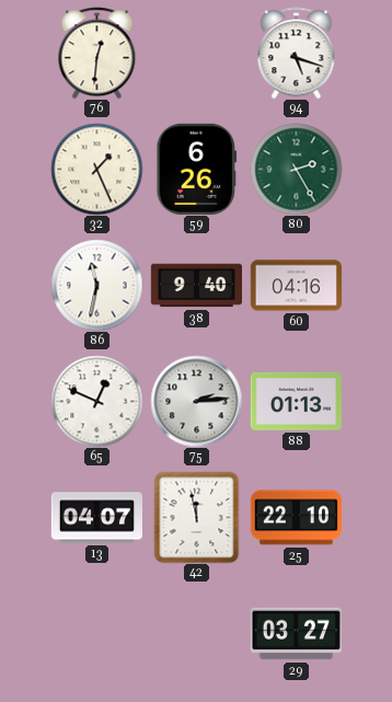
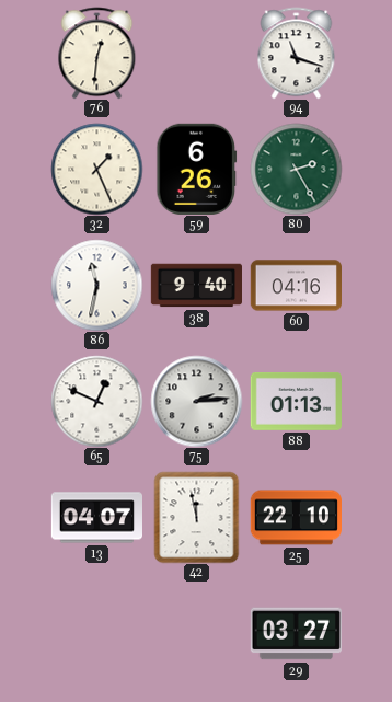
94: 5:18 -> 11:18
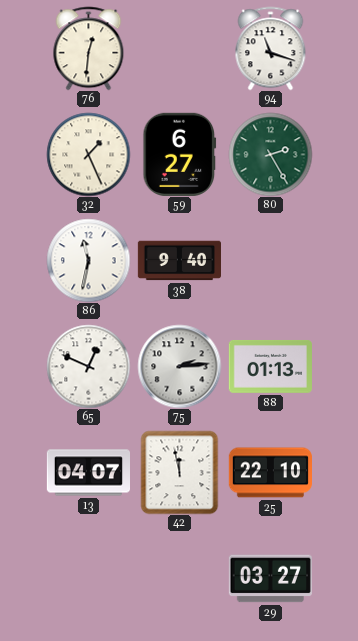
59: 6:26 -> 6:27
60: 04:16 -> none
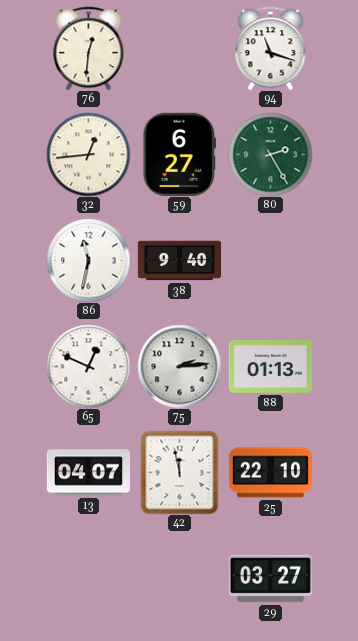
32: 1:26 -> 12:44
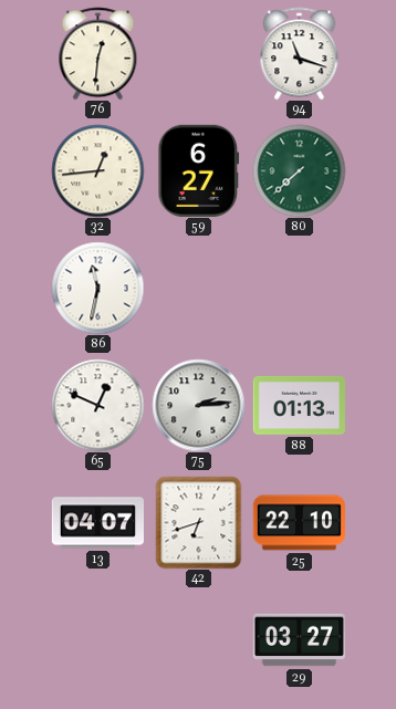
80: 2:25 -> 7:38
38: 9:40 -> none
42: 11:58 -> 6:42
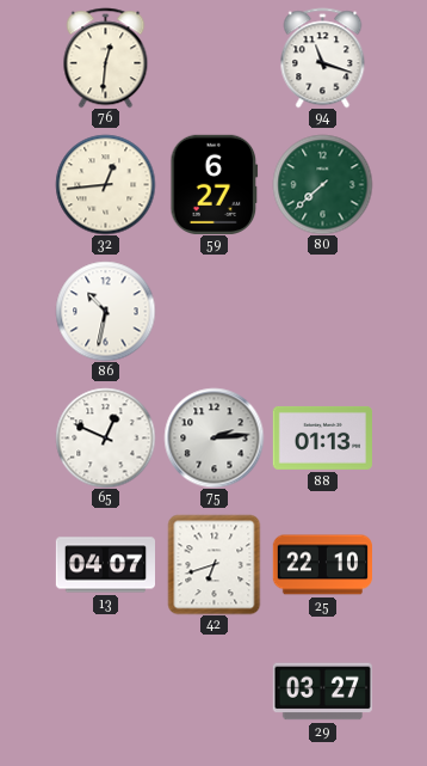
86: 11:32 -> 10:32
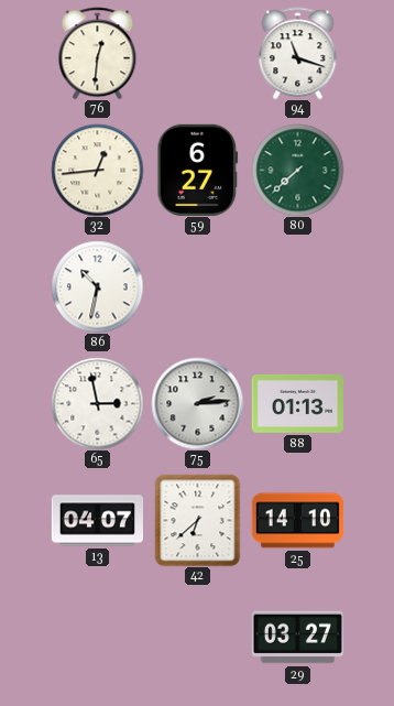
65: 12:49 -> 2:58
42: 6:42 -> 6:38
25: 22:10 -> 14:10
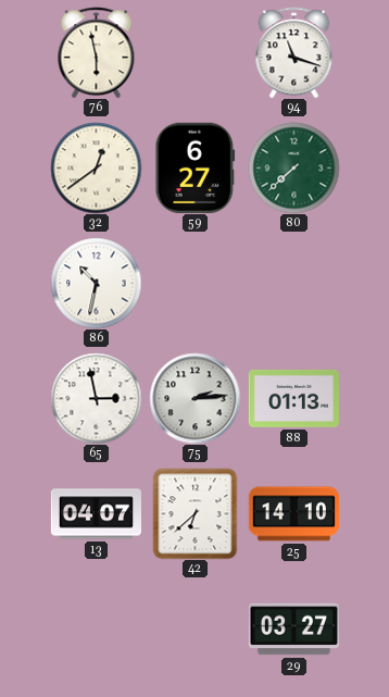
76: 12:31 -> 5:58
32: 12:44 -> 12:39
